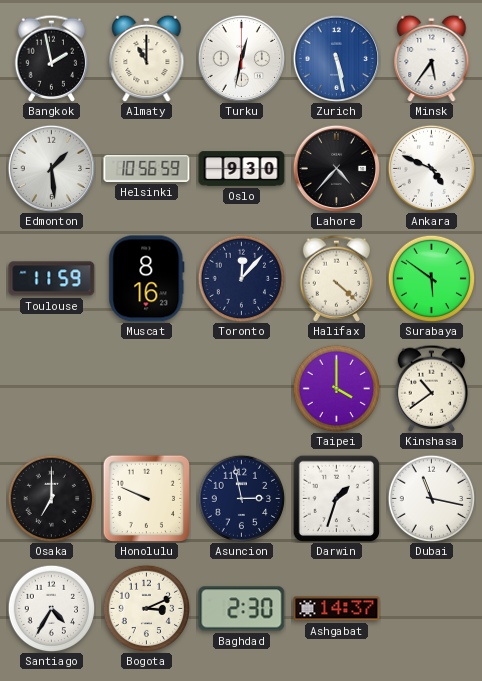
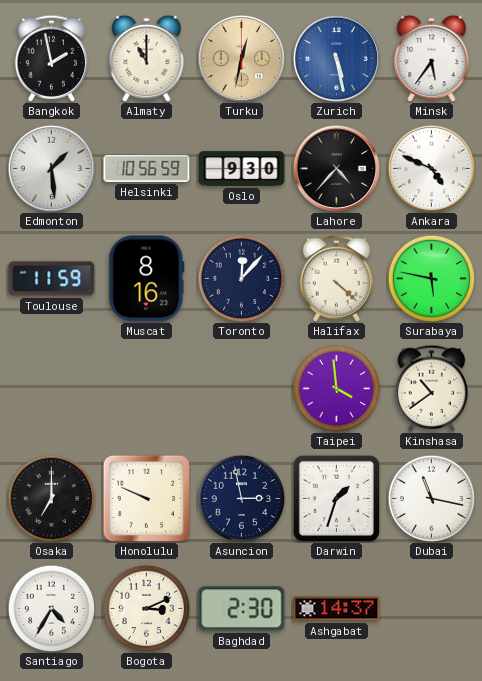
Turku dial: white -> champagne
Surabaya: 5:51 -> 5:47
Taipei: 4:00 -> 3:59
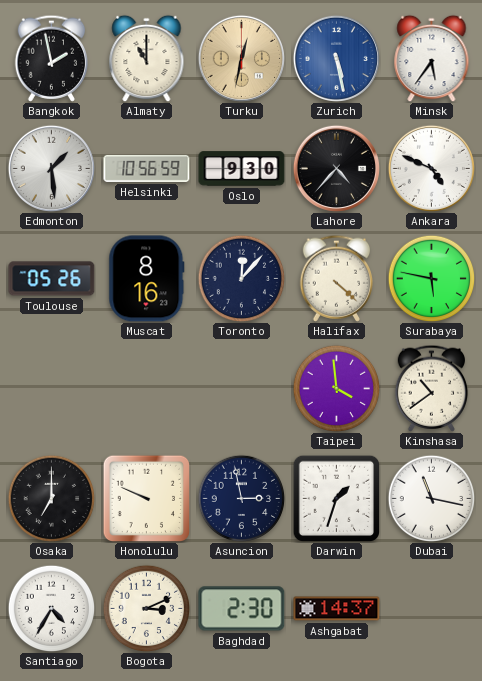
Toulouse: 11:59 -> 05:26
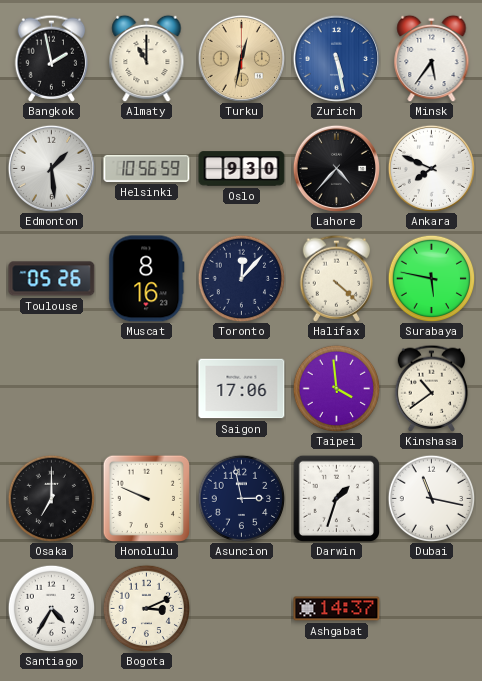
Ankara: 4:49 -> 7:49
Saigon: none -> 17:06
Baghdad: 2:30 -> none
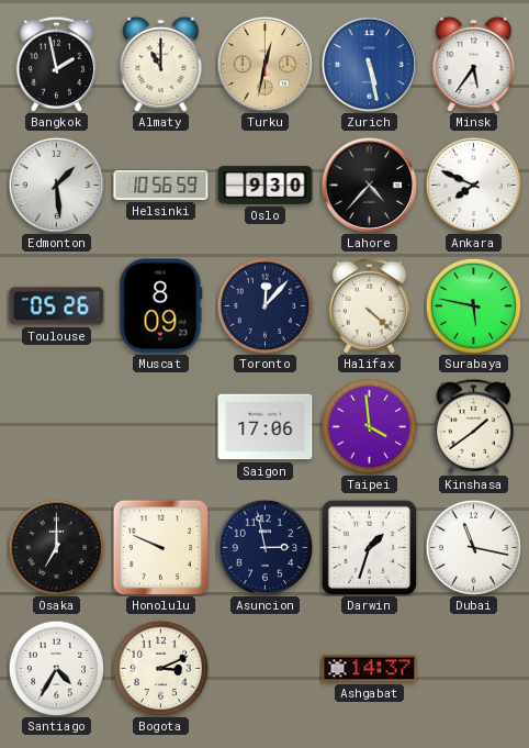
Muscat: 8:16 -> 8:09
Kinshasa: 10:39 -> 1:39
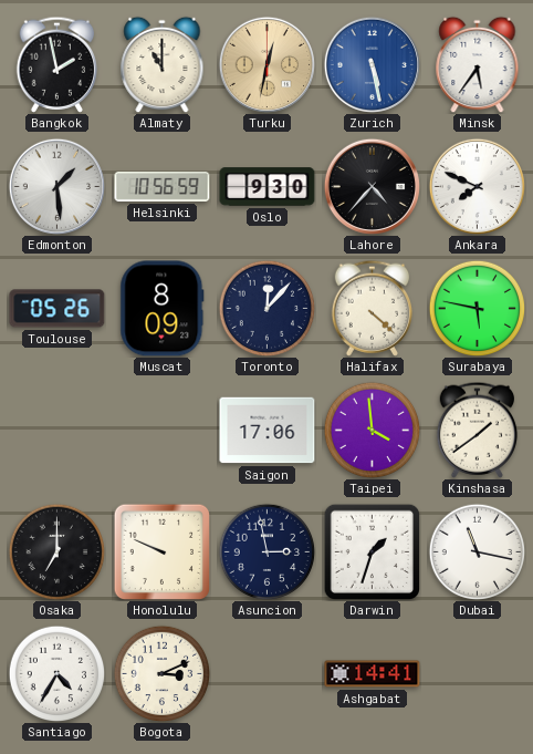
Ashgabat: 14:37 -> 14:41
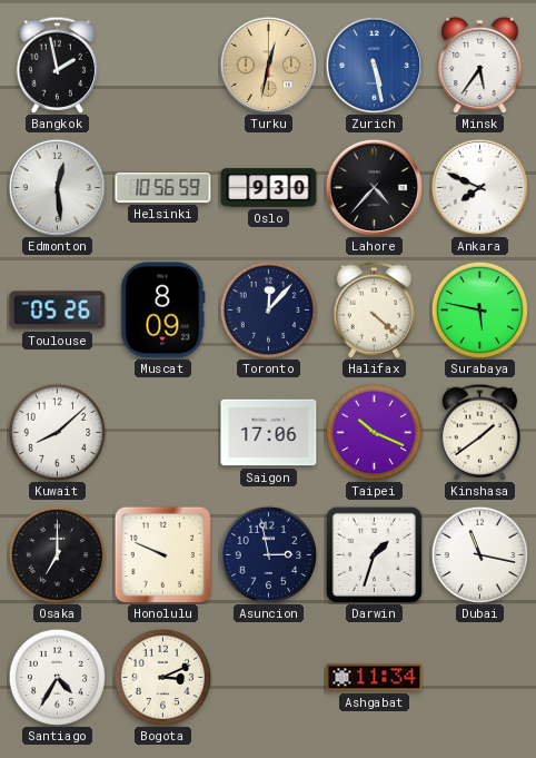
Almaty: 11:00 -> none
Edmonton: 1:29 -> 12:29
Kuwait: none -> 8:08
Taipei: 3:59 -> 10:19
Ashgabat: 14:41 -> 11:34
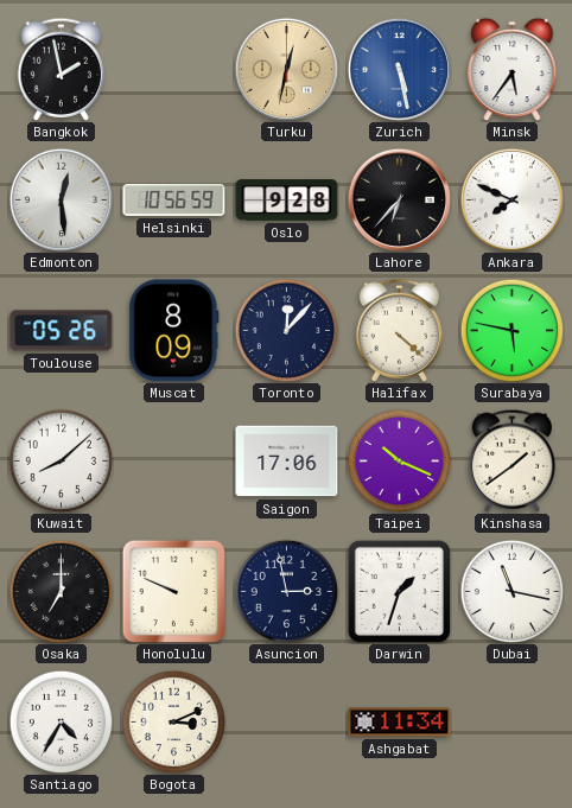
Oslo: 9:30 -> 9:28
Lahore: 4:37 -> 6:37
